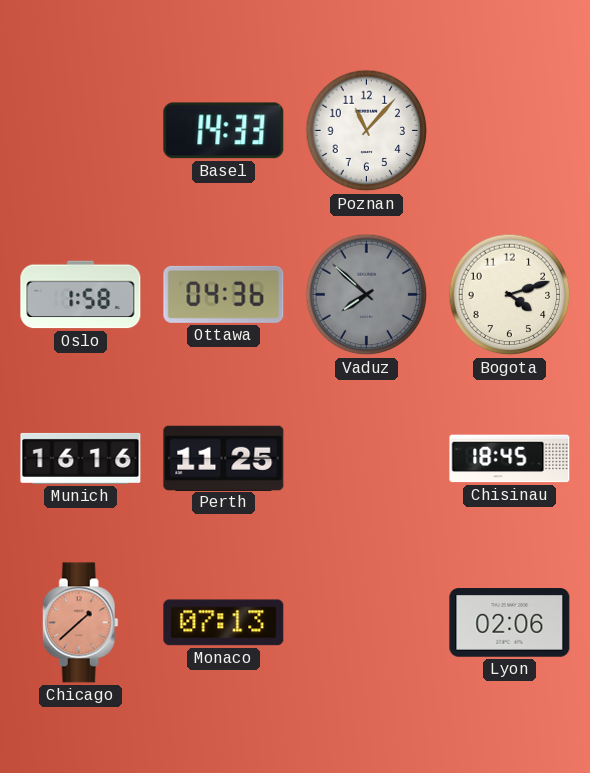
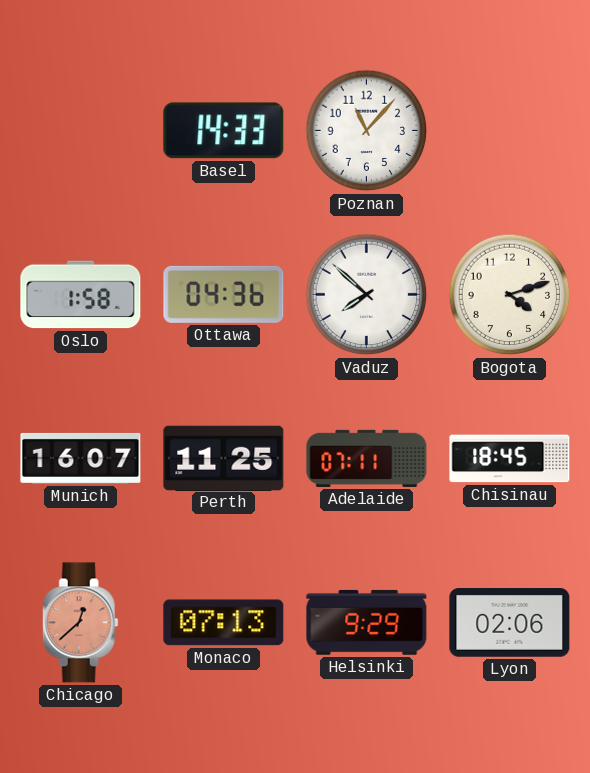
Vaduz dial: grey -> white
Munich: 16:16 -> 16:07
Adelaide: none -> 07:11
Chicago: 1:38 -> 12:38
Helsinki: none -> 9:29
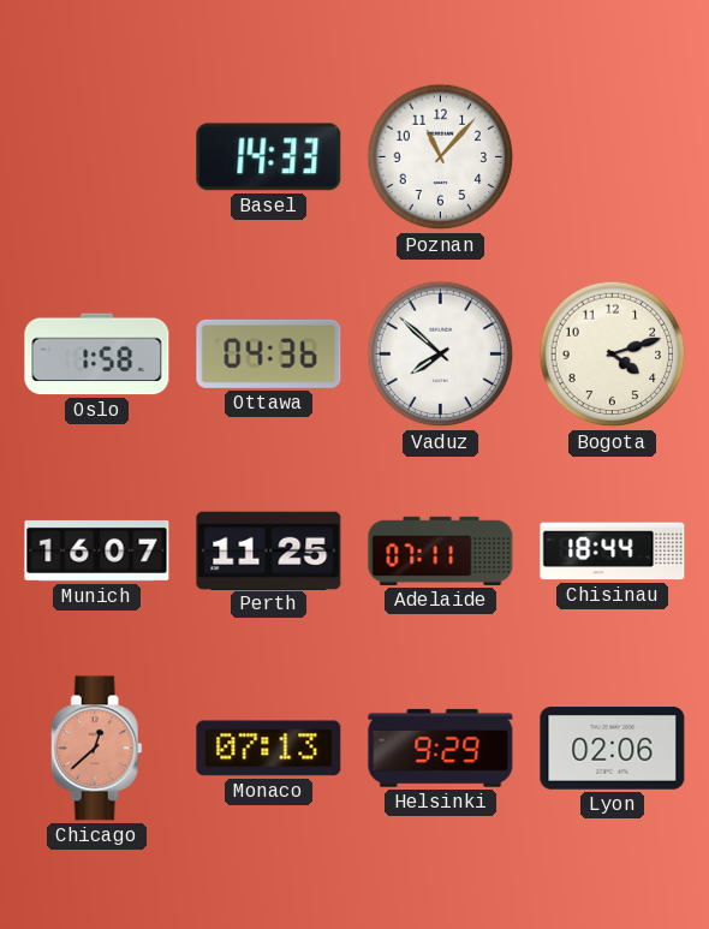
Chisinau: 18:45 -> 18:44
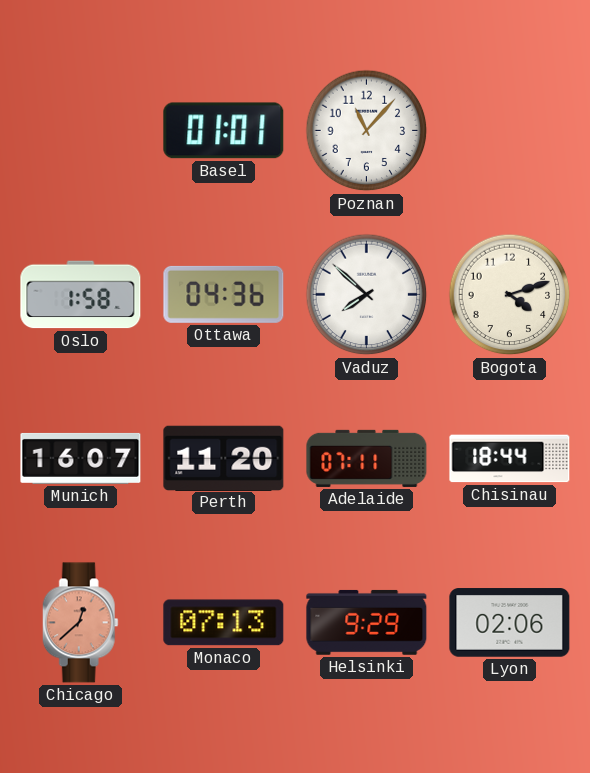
Basel: 14:33 -> 01:01
Perth: 11:25 -> 11:20
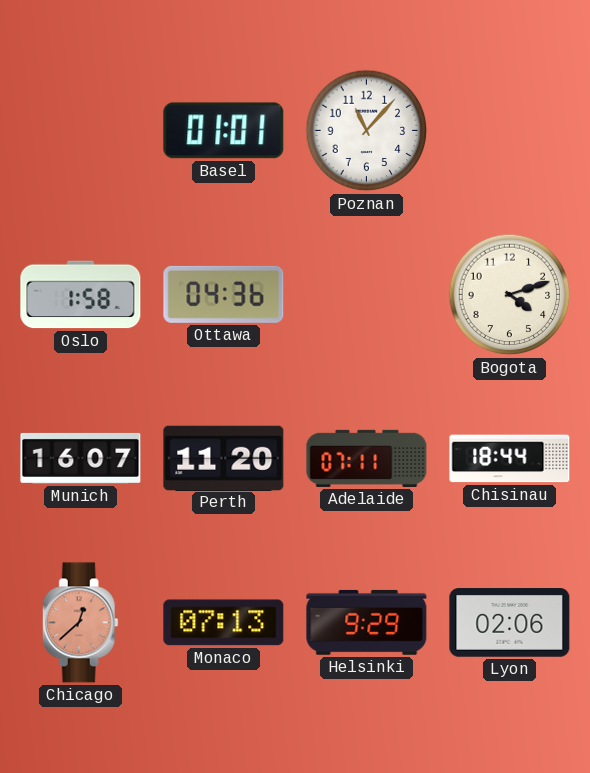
Vaduz: 7:52 -> none
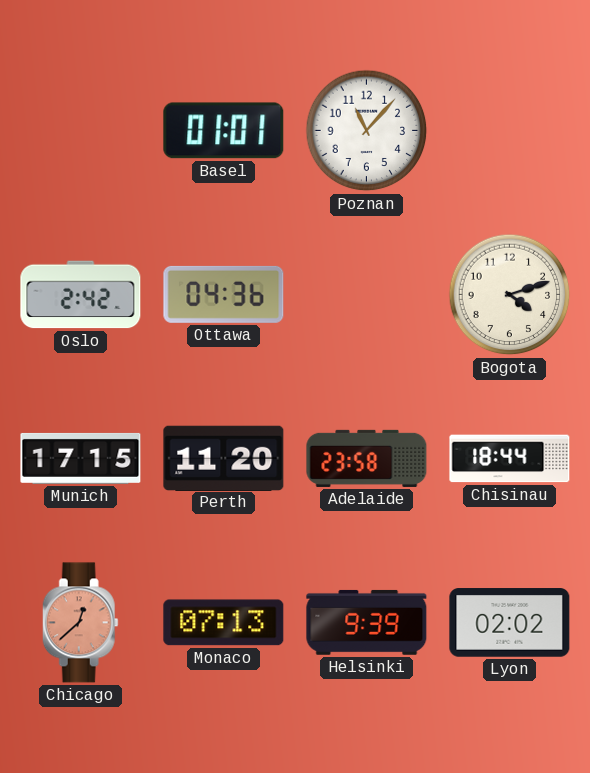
Oslo: 1:58 -> 2:42
Munich: 16:07 -> 17:15
Adelaide: 07:11 -> 23:58
Helsinki: 9:29 -> 9:39
Lyon: 02:06 -> 02:02
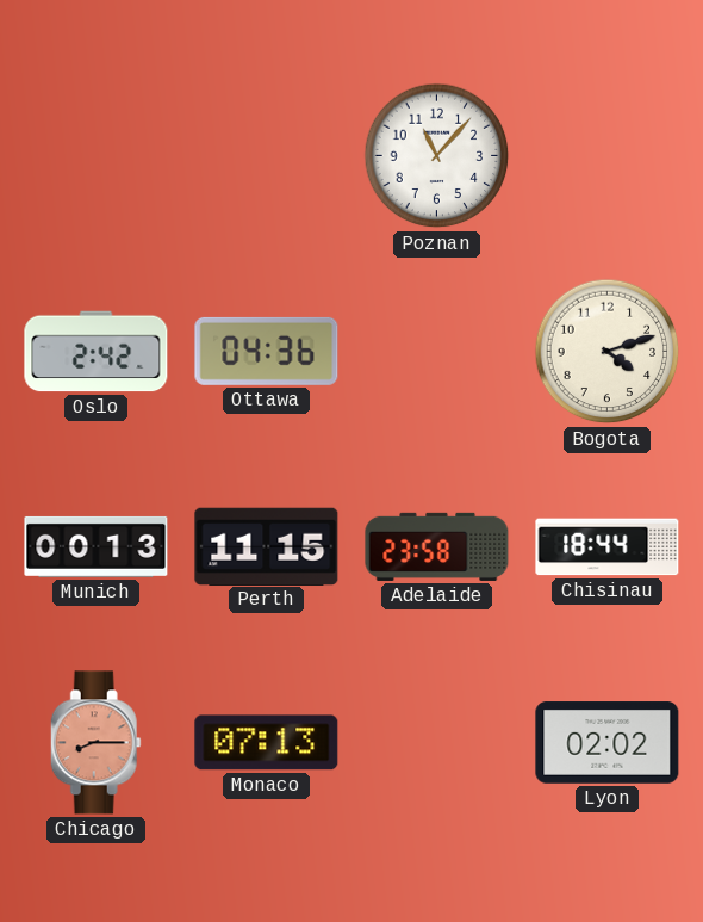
Basel: 01:01 -> none
Munich: 17:15 -> 00:13
Perth: 11:20 -> 11:15
Chicago: 12:38 -> 8:15
Helsinki: 9:39 -> none
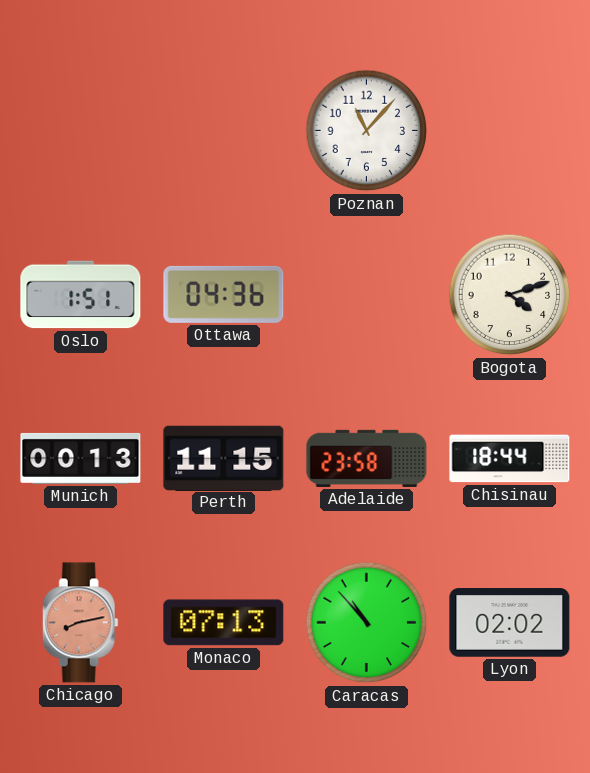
Oslo: 2:42 -> 1:51
Chicago: 8:15 -> 8:13
Caracas: none -> 10:53
